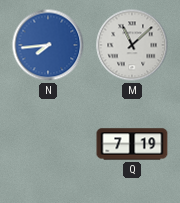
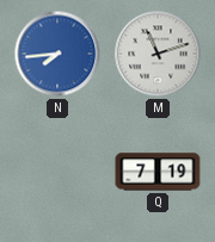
M: 11:08 -> 11:12
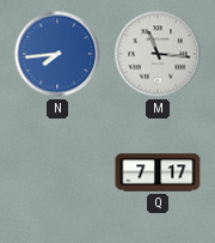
M: 11:12 -> 11:16
Q: 7:19 -> 7:17
